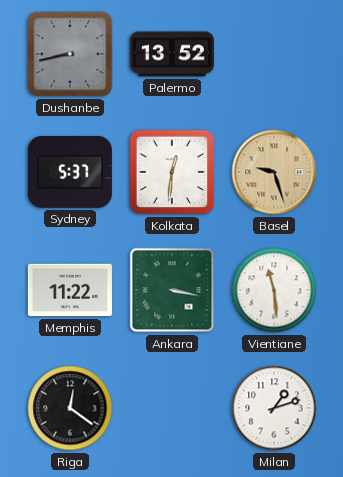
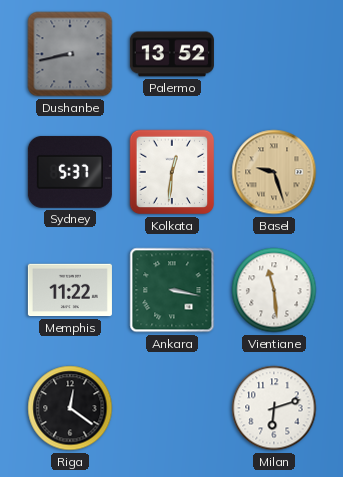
Milan: 1:12 -> 6:12
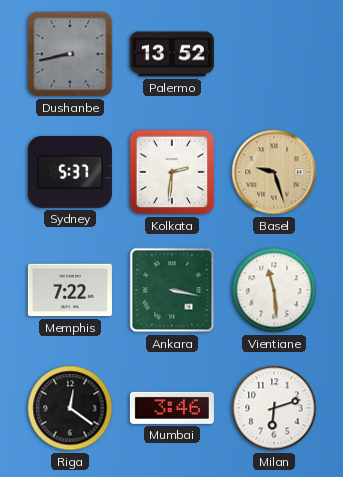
Kolkata: 12:31 -> 2:31
Memphis: 11:22 -> 7:22
Mumbai: none -> 3:46
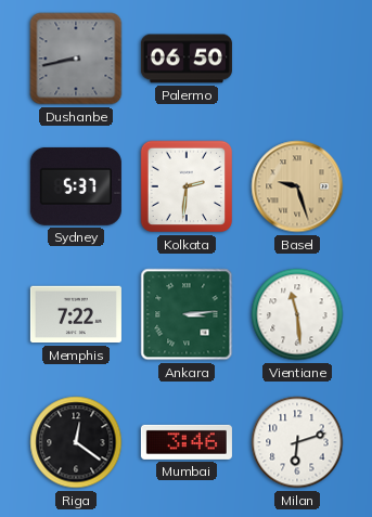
Palermo: 13:52 -> 06:50
Ankara: 3:17 -> 3:14
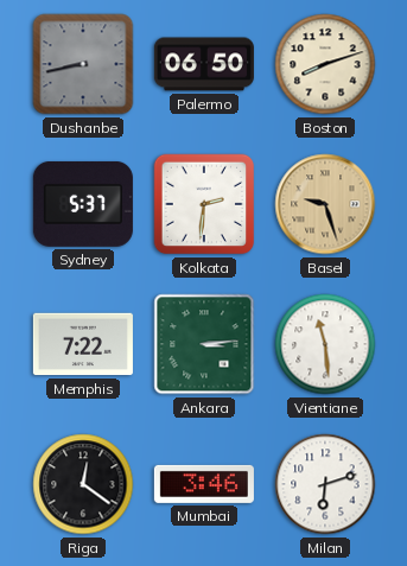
Boston: none -> 8:12
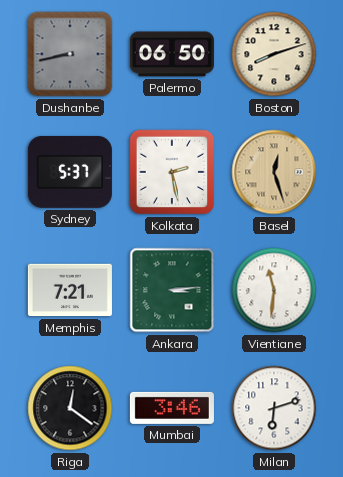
Kolkata: 2:31 -> 2:28
Basel: 9:27 -> 12:27
Memphis: 7:22 -> 7:21
Vientiane: 11:29 -> 11:31
